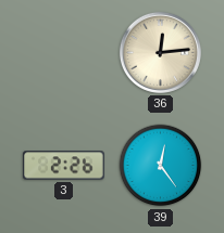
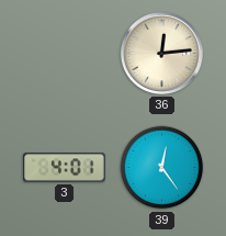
3: 2:26 -> 4:01
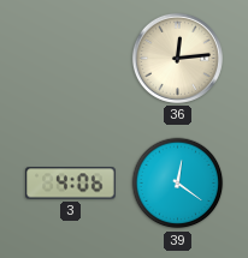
3: 4:01 -> 4:06
39: 12:24 -> 12:21
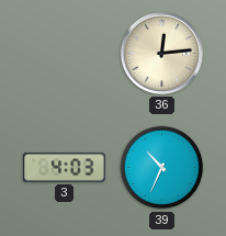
3: 4:06 -> 4:03
39: 12:21 -> 10:34
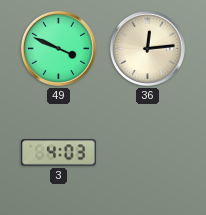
49: none -> 3:49
39: 10:34 -> none
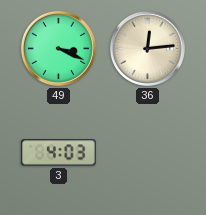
49: 3:49 -> 3:19
